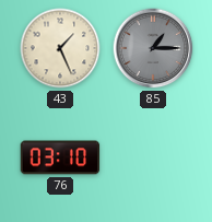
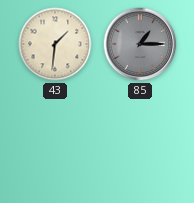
43: 1:26 -> 1:31
76: 03:10 -> none
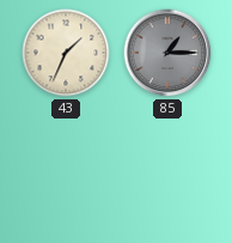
43: 1:31 -> 1:34
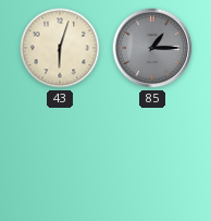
43: 1:34 -> 6:03
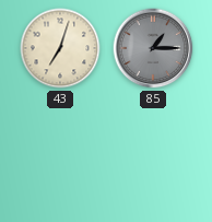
43: 6:03 -> 7:03
